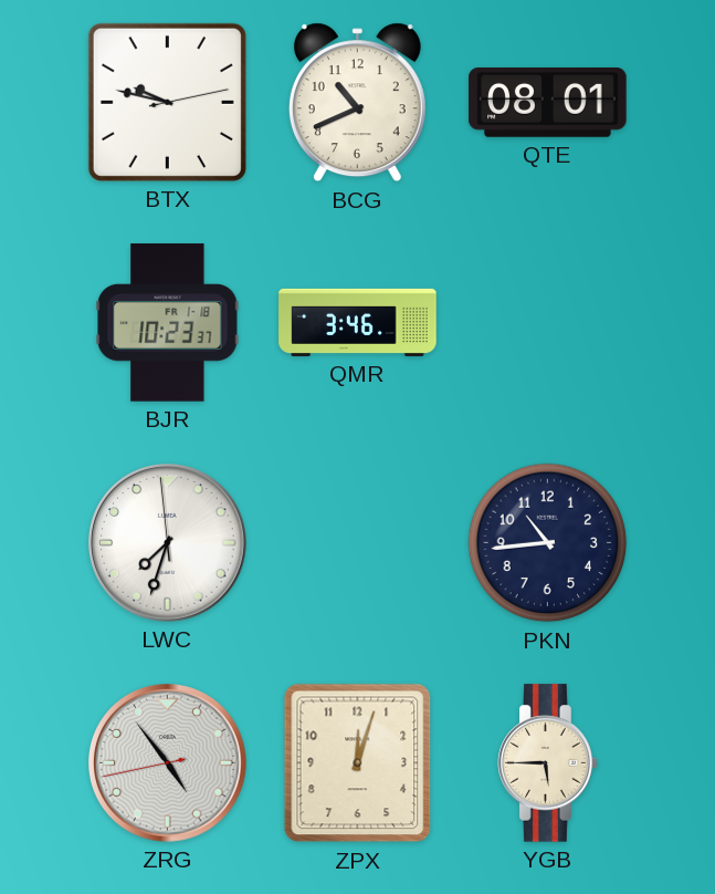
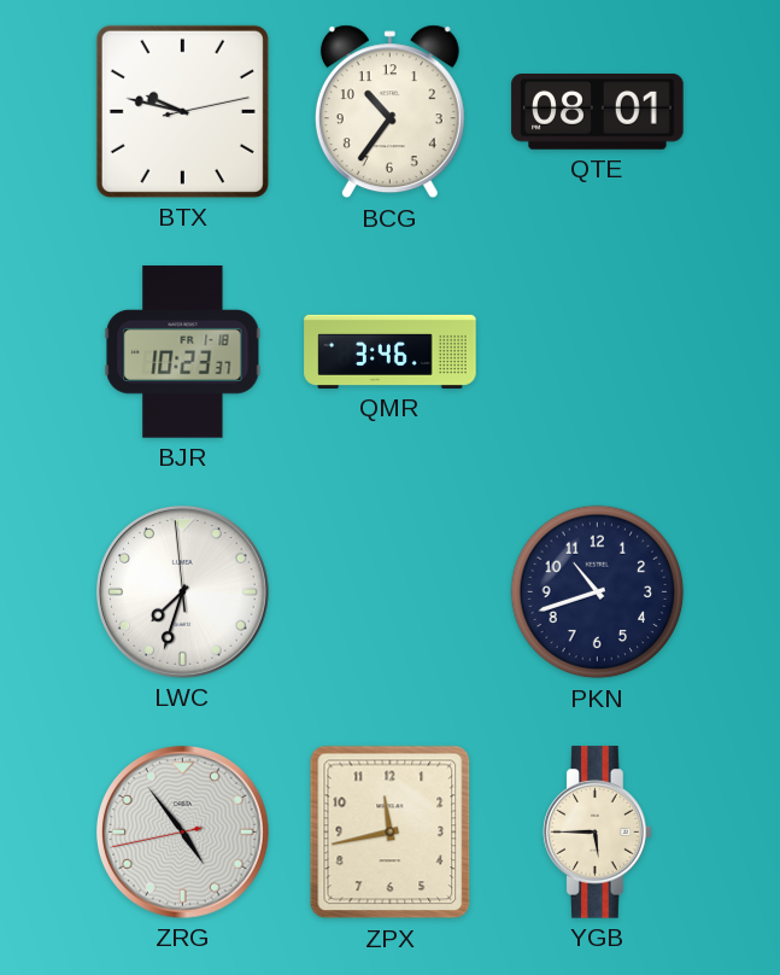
BCG: 10:41 -> 10:36
PKN: 10:44 -> 10:42
ZPX: 12:03 -> 11:43
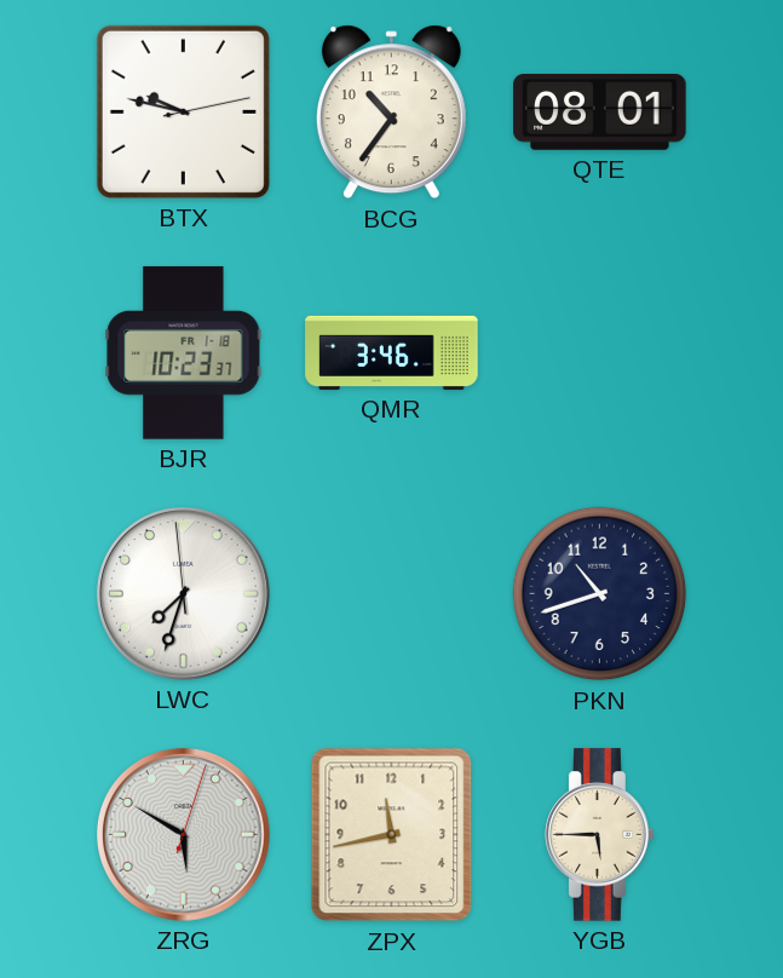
ZRG: 4:53 -> 5:50
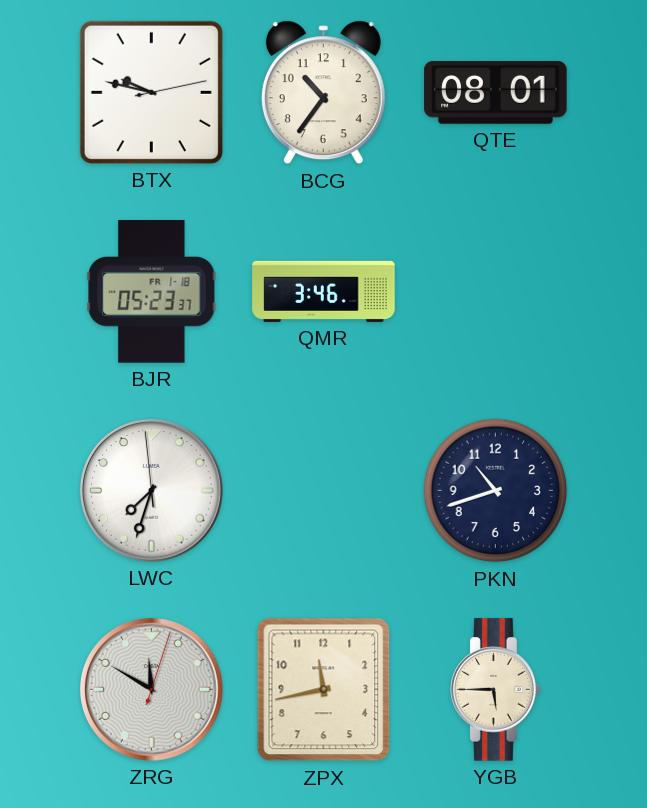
BJR: 10:23 -> 05:23
ZRG: 5:50 -> 11:50
